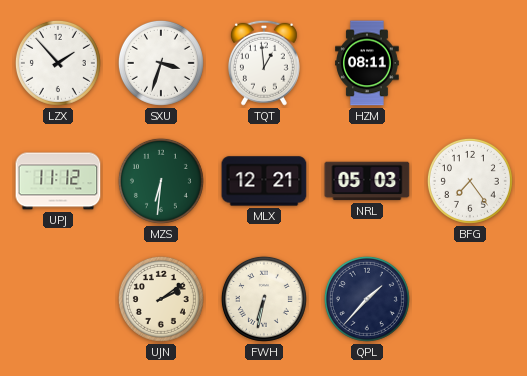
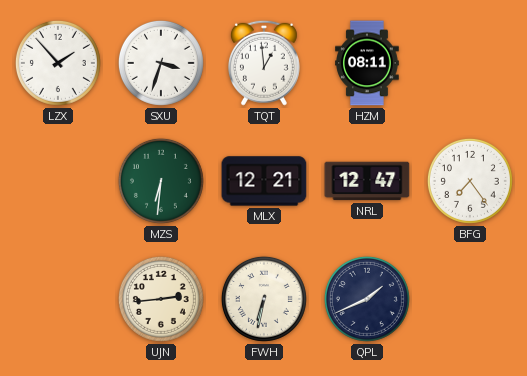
UPJ: 11:12 -> none
NRL: 05:03 -> 12:47
UJN: 2:09 -> 2:44
QPL: 1:37 -> 1:41
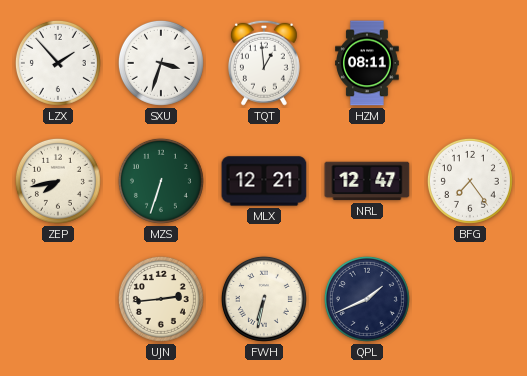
ZEP: none -> 7:43
MZS: 6:31 -> 6:33
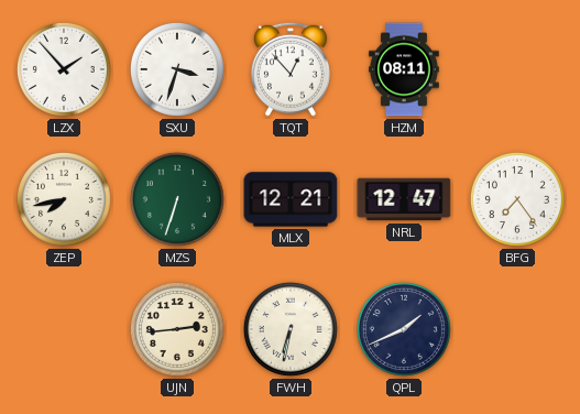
TQT: 12:59 -> 12:53
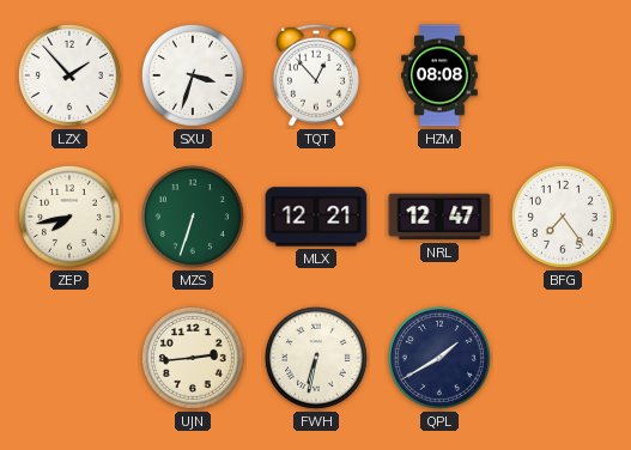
HZM: 08:11 -> 08:08
QPL: 1:41 -> 1:40
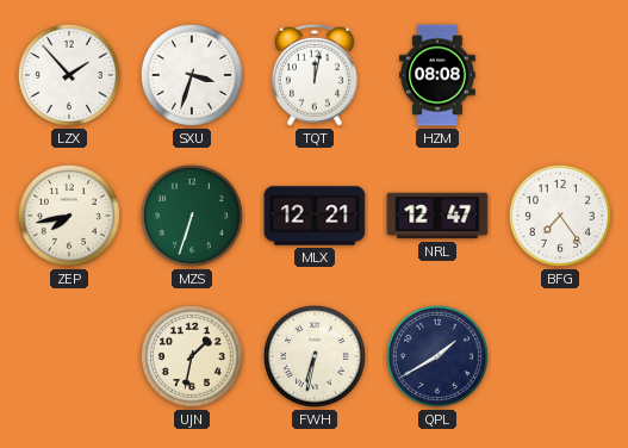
TQT: 12:53 -> 12:02
UJN: 2:44 -> 1:32
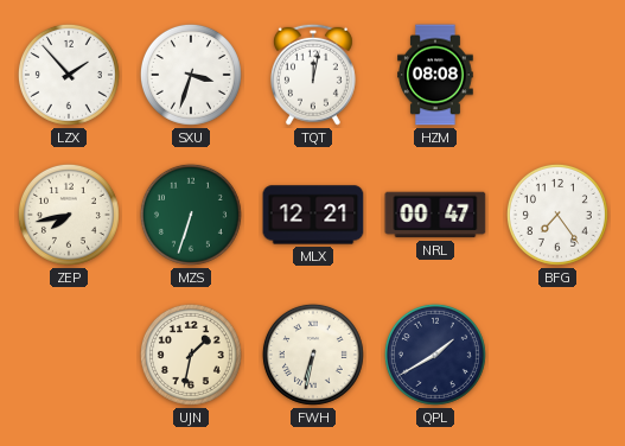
NRL: 12:47 -> 00:47
